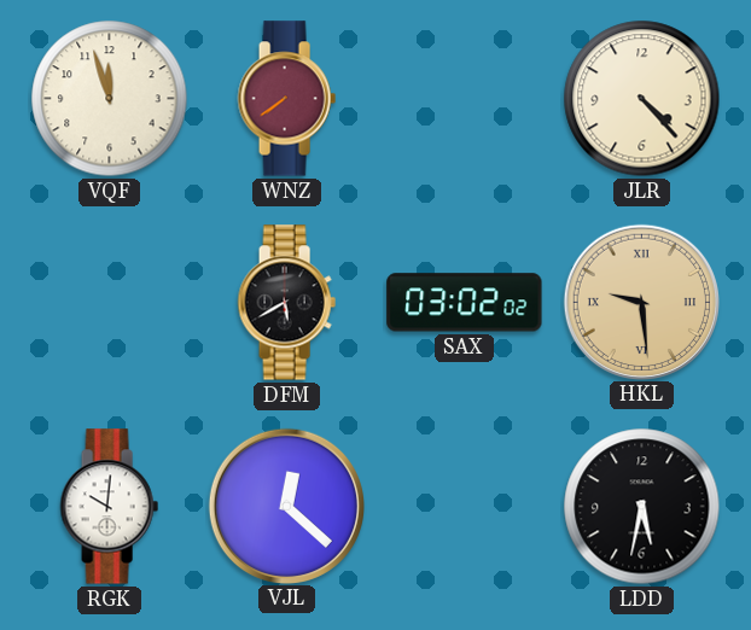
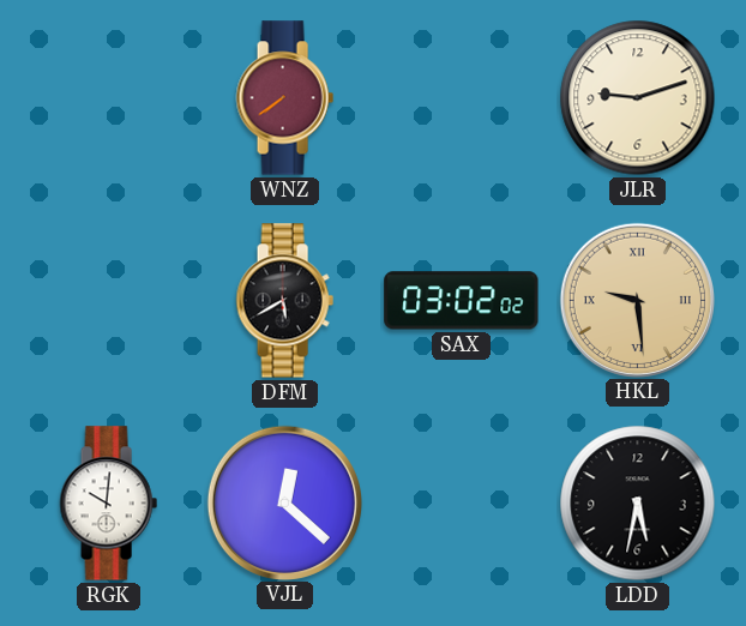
VQF: 11:57 -> none
JLR: 4:23 -> 9:12
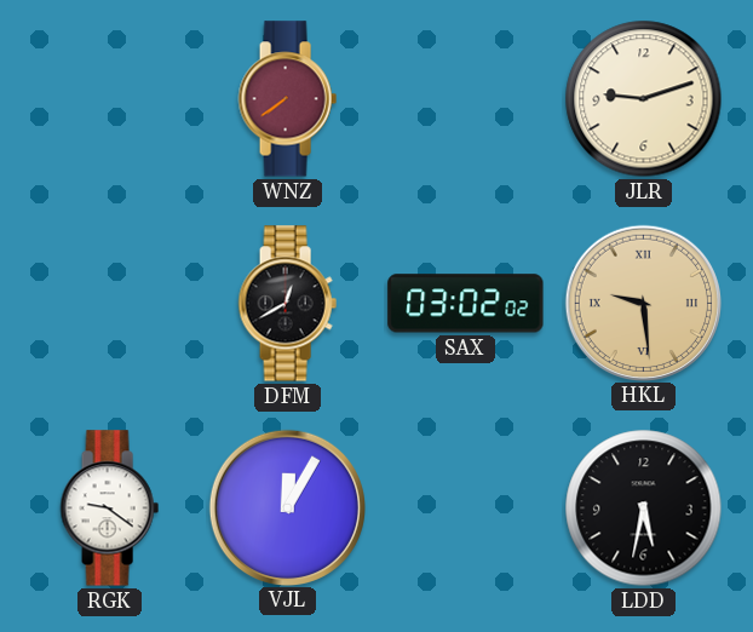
DFM: 5:40 -> 12:40
RGK: 10:01 -> 9:21
VJL: 12:22 -> 12:05
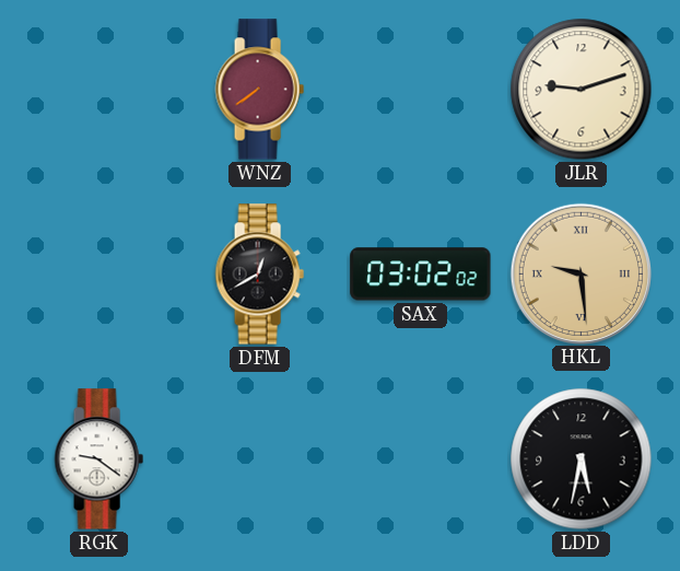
VJL: 12:05 -> none
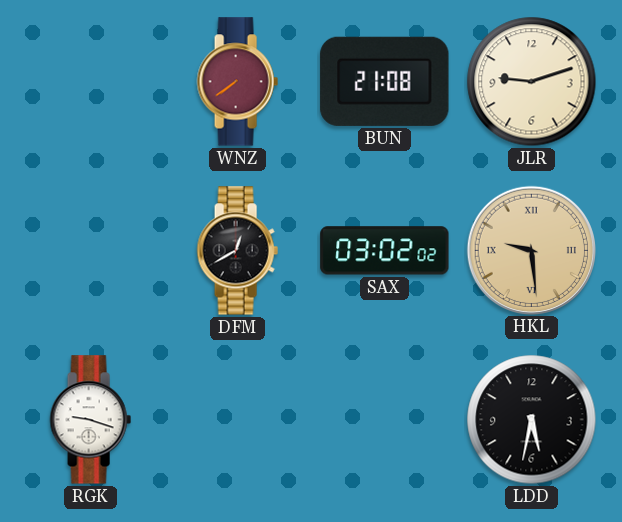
BUN: none -> 21:08
RGK: 9:21 -> 9:18
